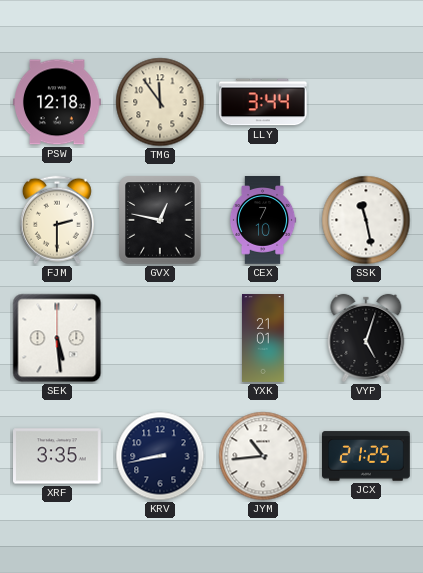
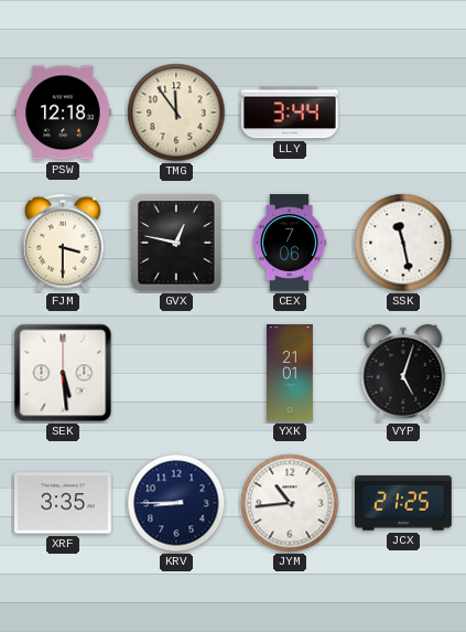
FJM: 2:30 -> 3:30
CEX: 7:10 -> 7:06
KRV: 8:43 -> 8:45
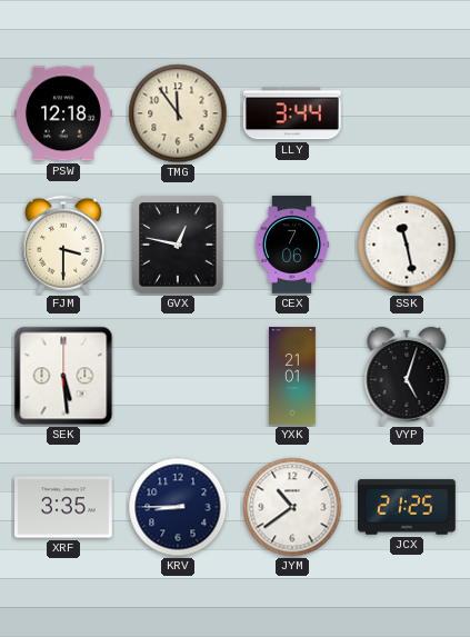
JYM: 10:44 -> 10:39
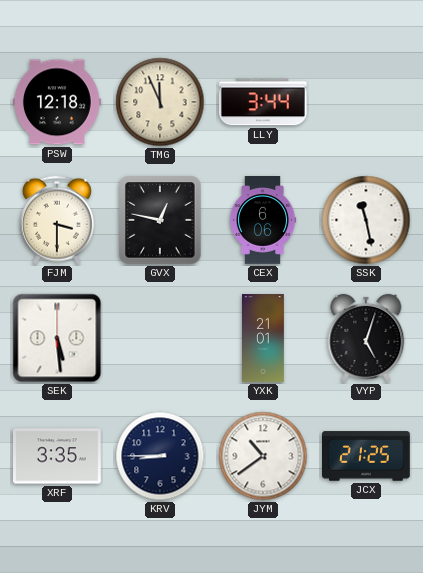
TMG: 11:54 -> 11:56
CEX: 7:06 -> 6:06
